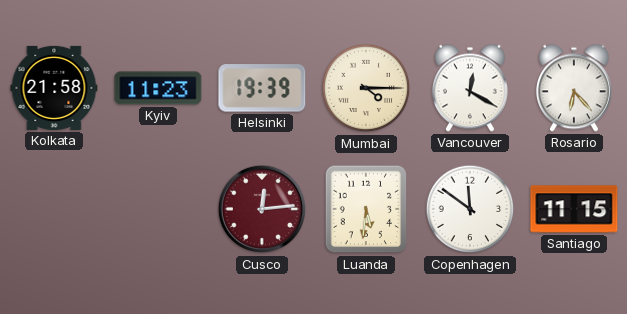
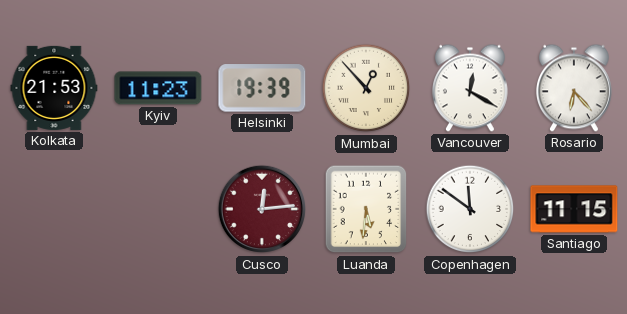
Kolkata: 21:58 -> 21:53
Mumbai: 4:15 -> 12:53
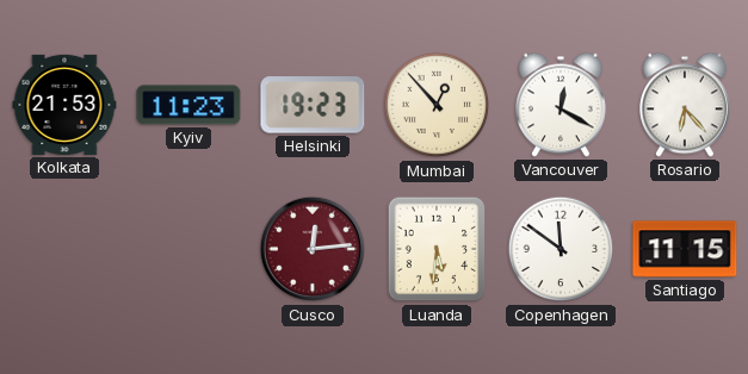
Helsinki: 19:39 -> 19:23
